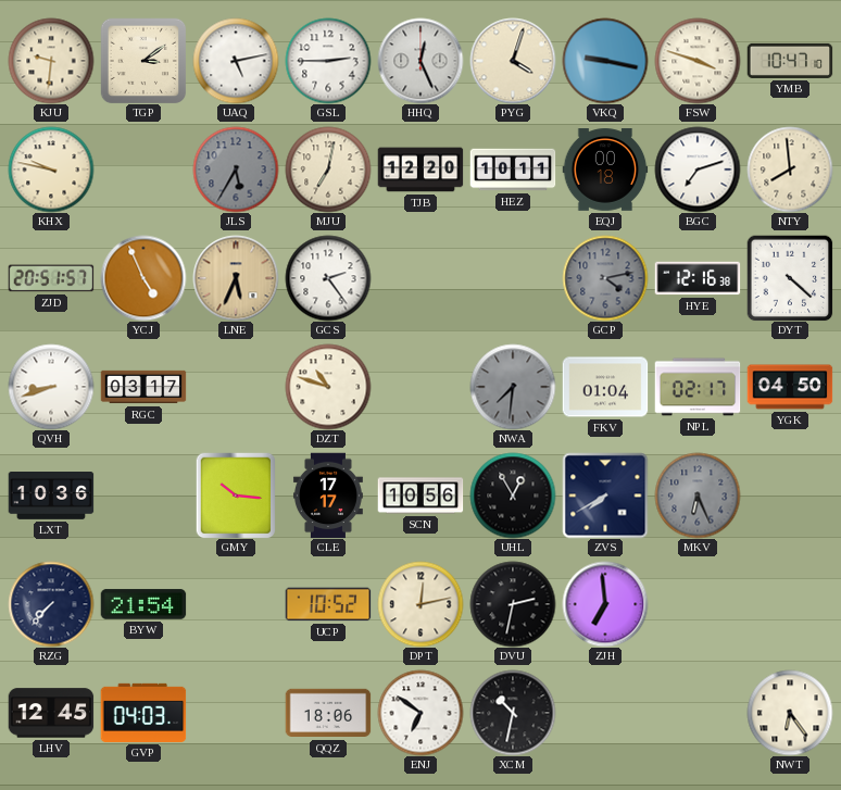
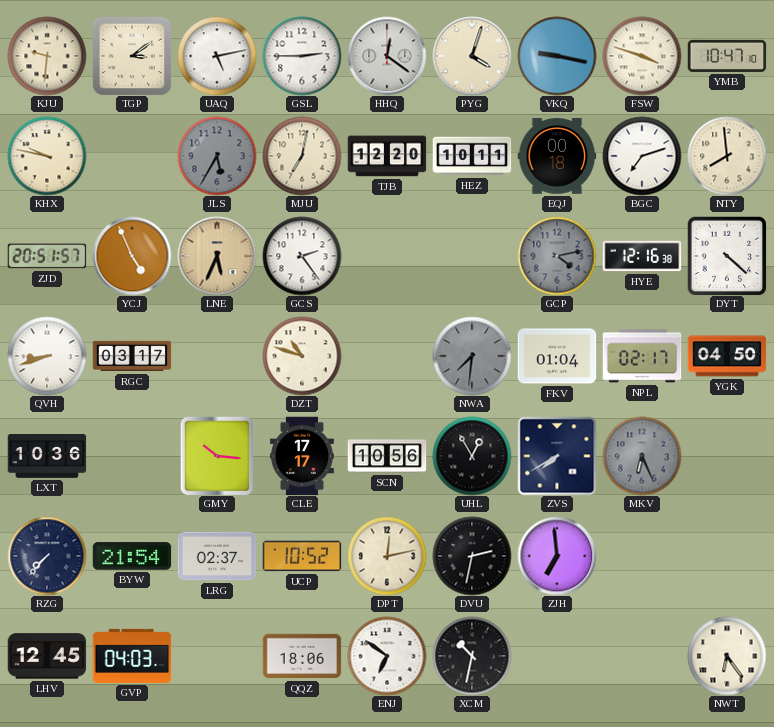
HHQ: 12:26 -> 12:21
LRG: none -> 02:37
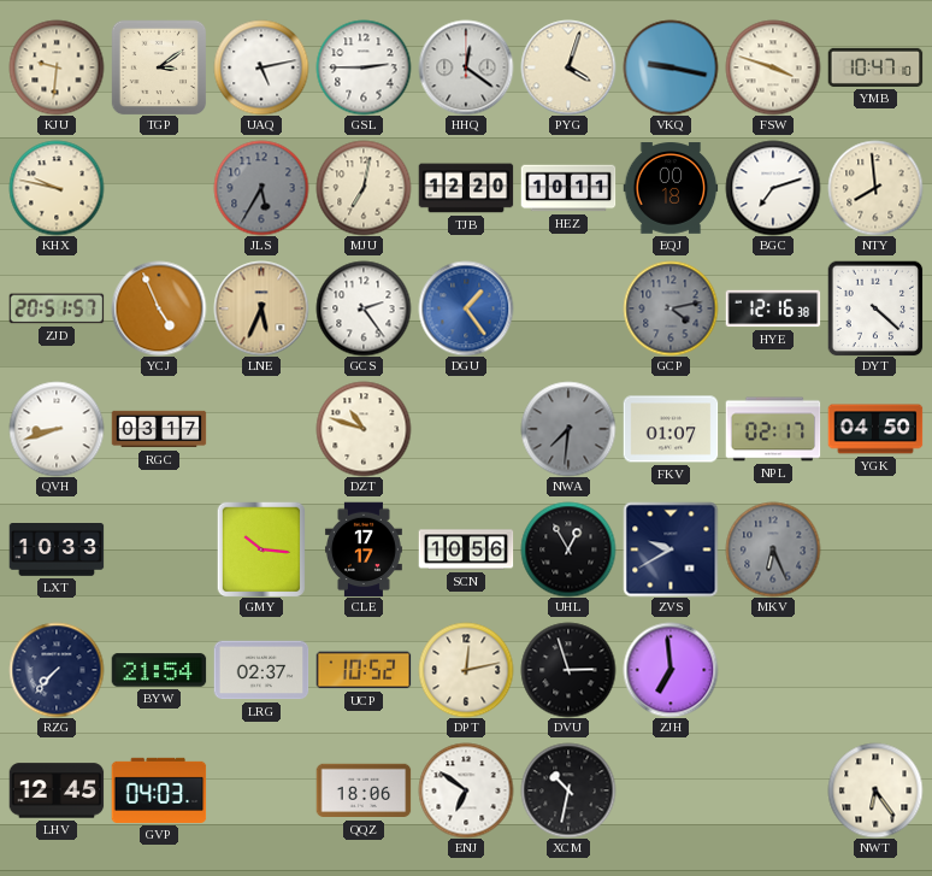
DGU: none -> 1:24
FKV: 01:04 -> 01:07
LXT: 10:36 -> 10:33
ZVS: 7:40 -> 9:40
DVU: 2:32 -> 2:57
